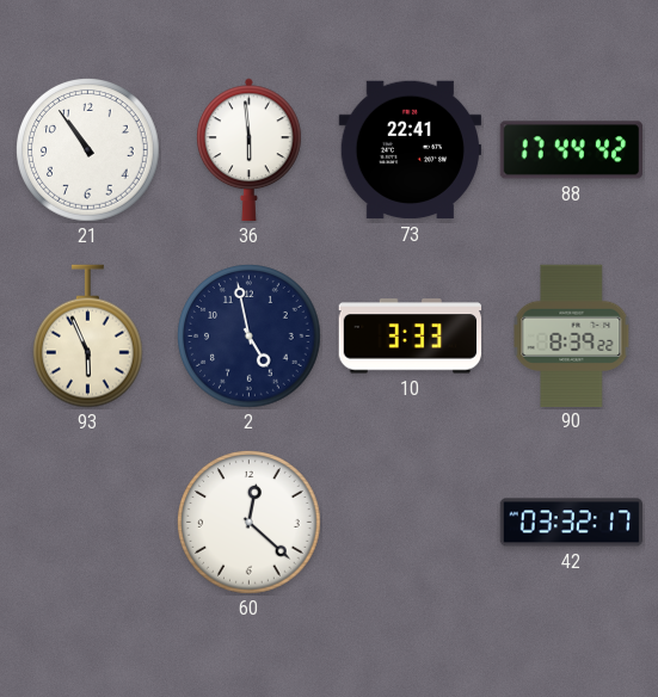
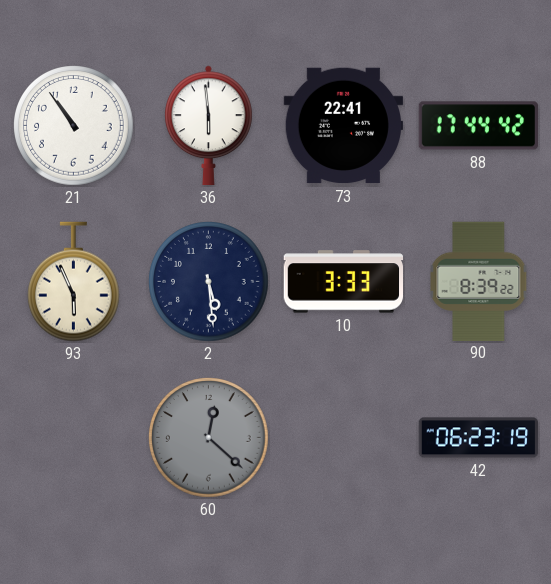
2: 4:58 -> 5:29
60 dial: white -> grey
42: 03:32 -> 06:23
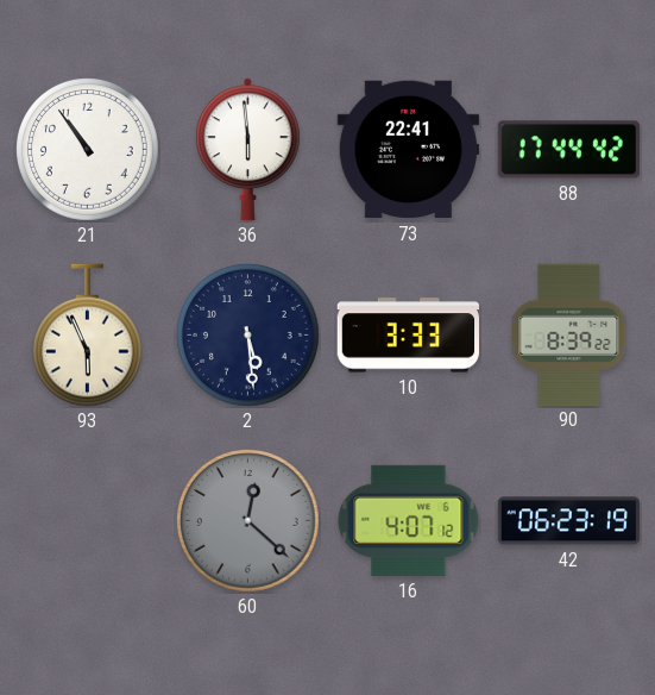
16: none -> 4:07
